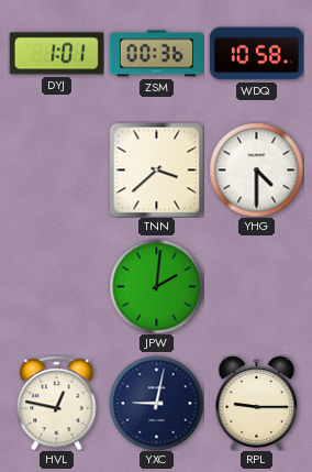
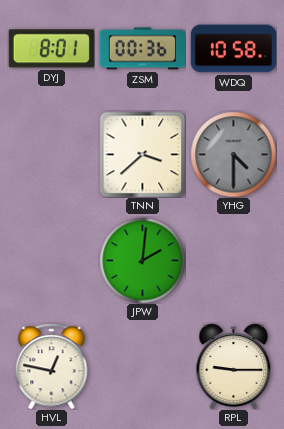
DYJ: 1:01 -> 8:01
YHG dial: white -> grey
YXC: 9:02 -> none
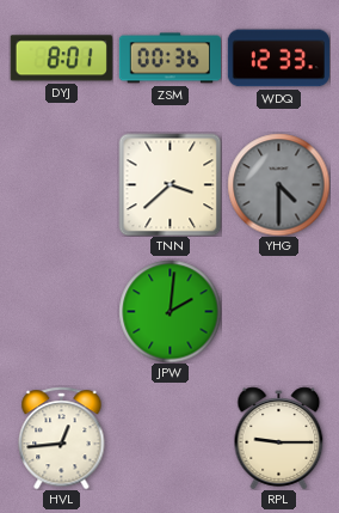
WDQ: 10:58 -> 12:33
HVL: 12:47 -> 12:44
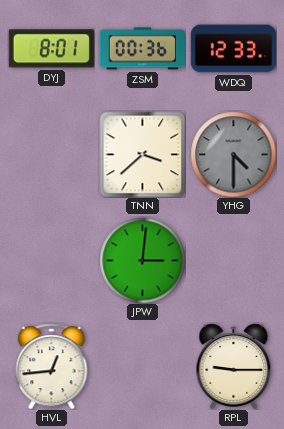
JPW: 2:01 -> 3:01
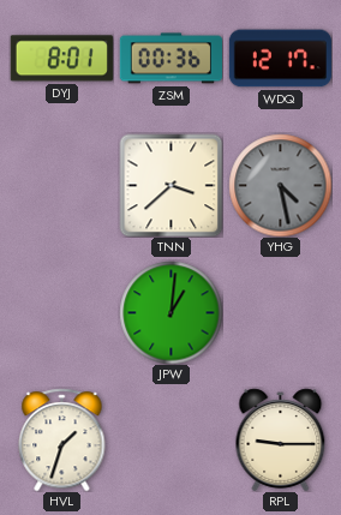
WDQ: 12:33 -> 12:17
YHG: 4:30 -> 4:28
JPW: 3:01 -> 1:01
HVL: 12:44 -> 1:33
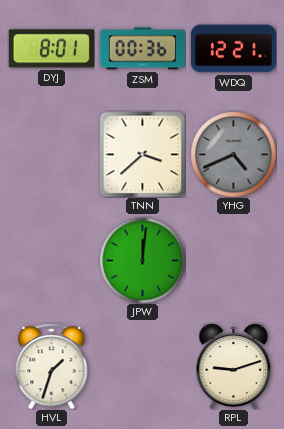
WDQ: 12:17 -> 12:21
YHG: 4:28 -> 4:41
JPW: 1:01 -> 12:01
RPL: 9:15 -> 9:12
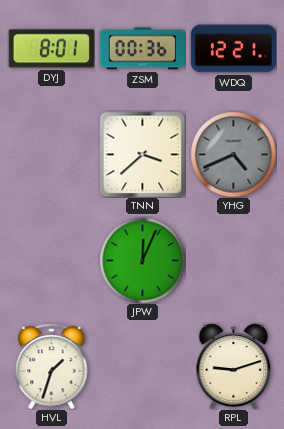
JPW: 12:01 -> 12:04
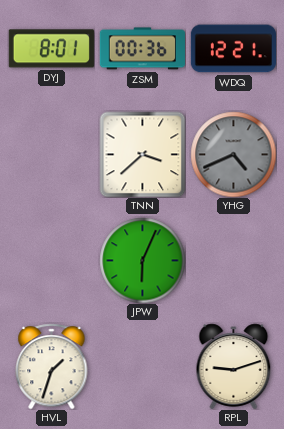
JPW: 12:04 -> 6:04
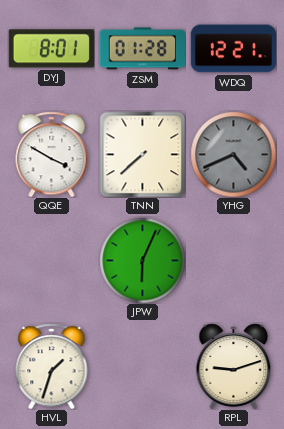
ZSM: 00:36 -> 01:28
QQE: none -> 3:50
TNN: 3:38 -> 7:38
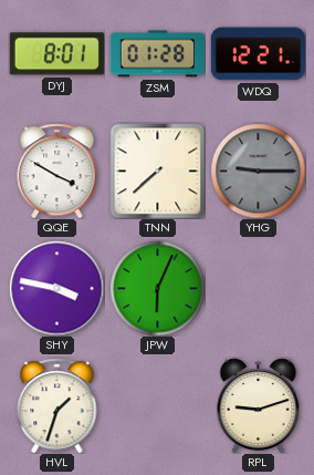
YHG: 4:41 -> 9:15
SHY: none -> 3:47
